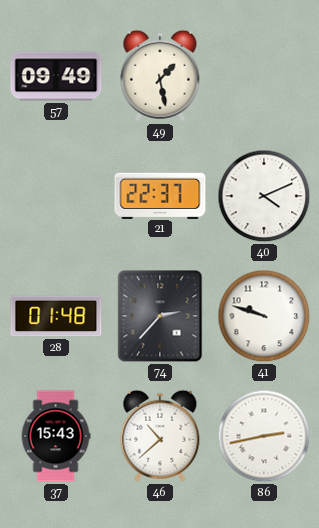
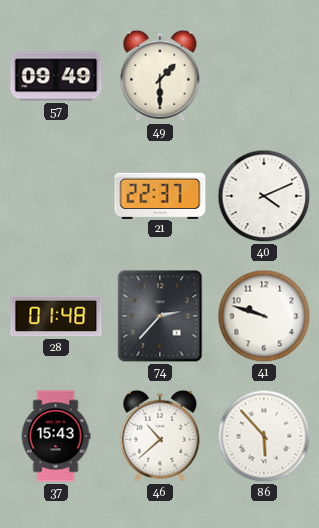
49: 1:28 -> 1:30
86: 2:43 -> 5:53
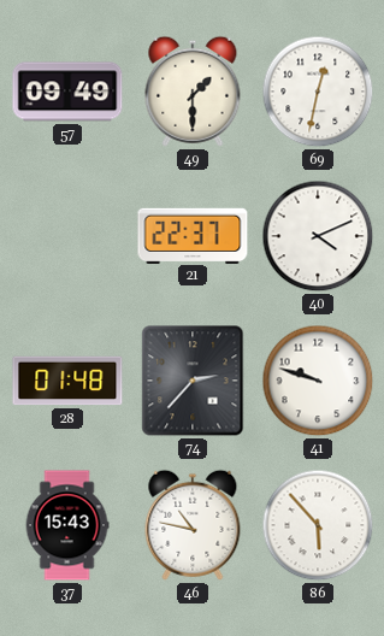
69: none -> 12:32
46: 10:38 -> 10:47
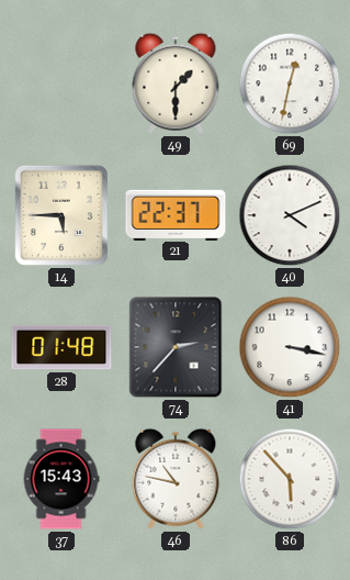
57: 09:49 -> none
14: none -> 5:45
41: 9:48 -> 3:17
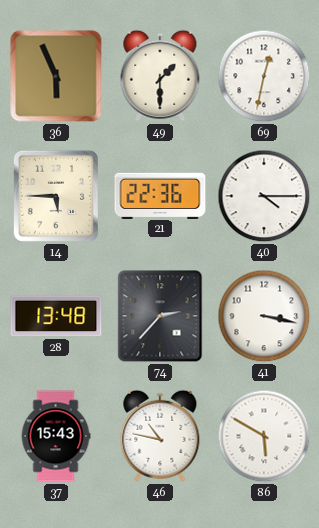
36: none -> 5:56
21: 22:37 -> 22:36
40: 4:11 -> 4:15
28: 01:48 -> 13:48
86: 5:53 -> 5:50
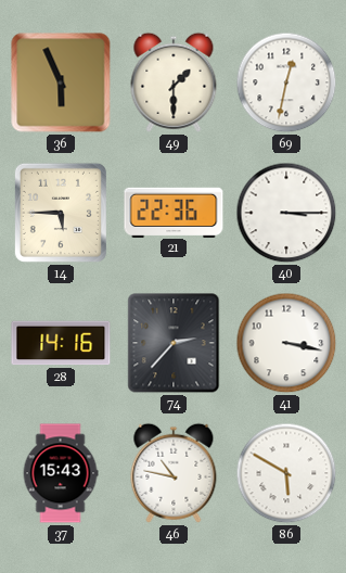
40: 4:15 -> 3:15
28: 13:48 -> 14:16
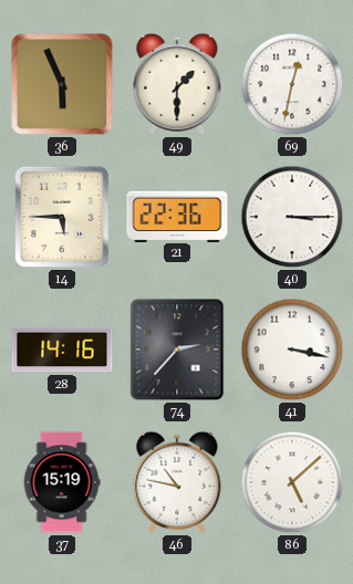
37: 15:43 -> 15:19
86: 5:50 -> 5:08
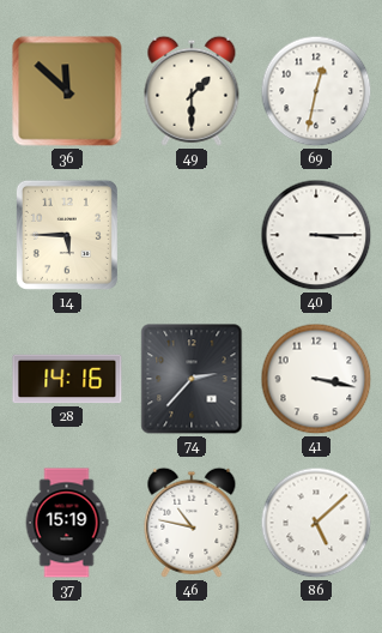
36: 5:56 -> 11:52
21: 22:36 -> none
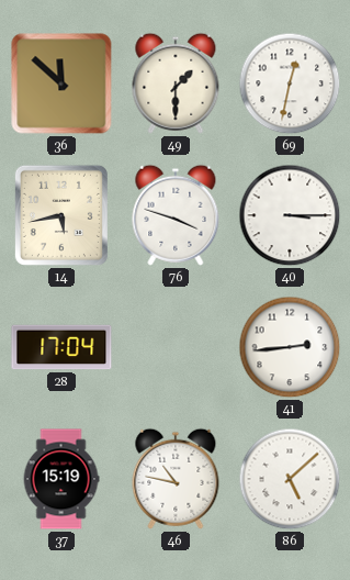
14: 5:45 -> 5:43
76: none -> 3:48
28: 14:16 -> 17:04
74: 2:37 -> none
41: 3:17 -> 2:44
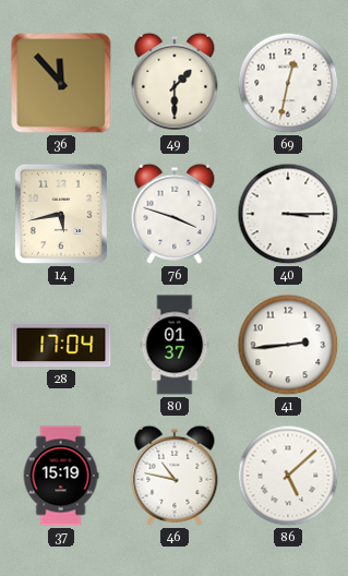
36: 11:52 -> 11:53
80: none -> 01:37
